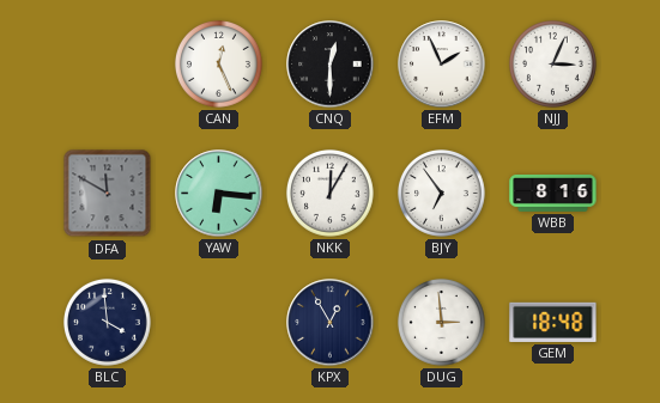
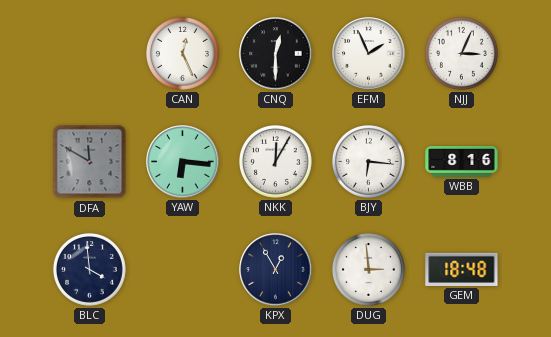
BJY: 6:54 -> 6:16
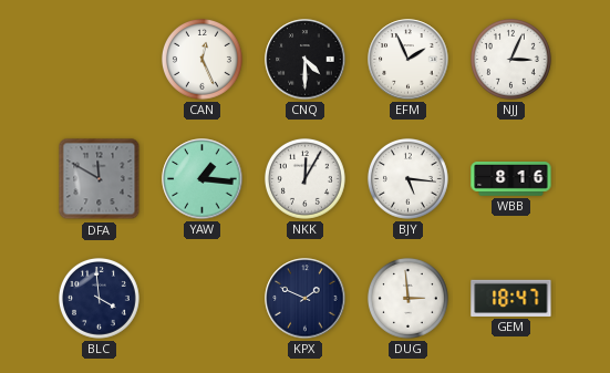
CNQ: 12:30 -> 4:30
YAW: 6:16 -> 1:16
BJY: 6:16 -> 5:16
KPX: 12:55 -> 1:49
GEM: 18:48 -> 18:47
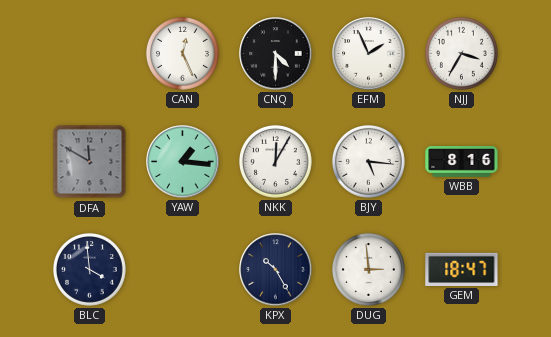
NJJ: 3:04 -> 3:35
KPX: 1:49 -> 10:25
